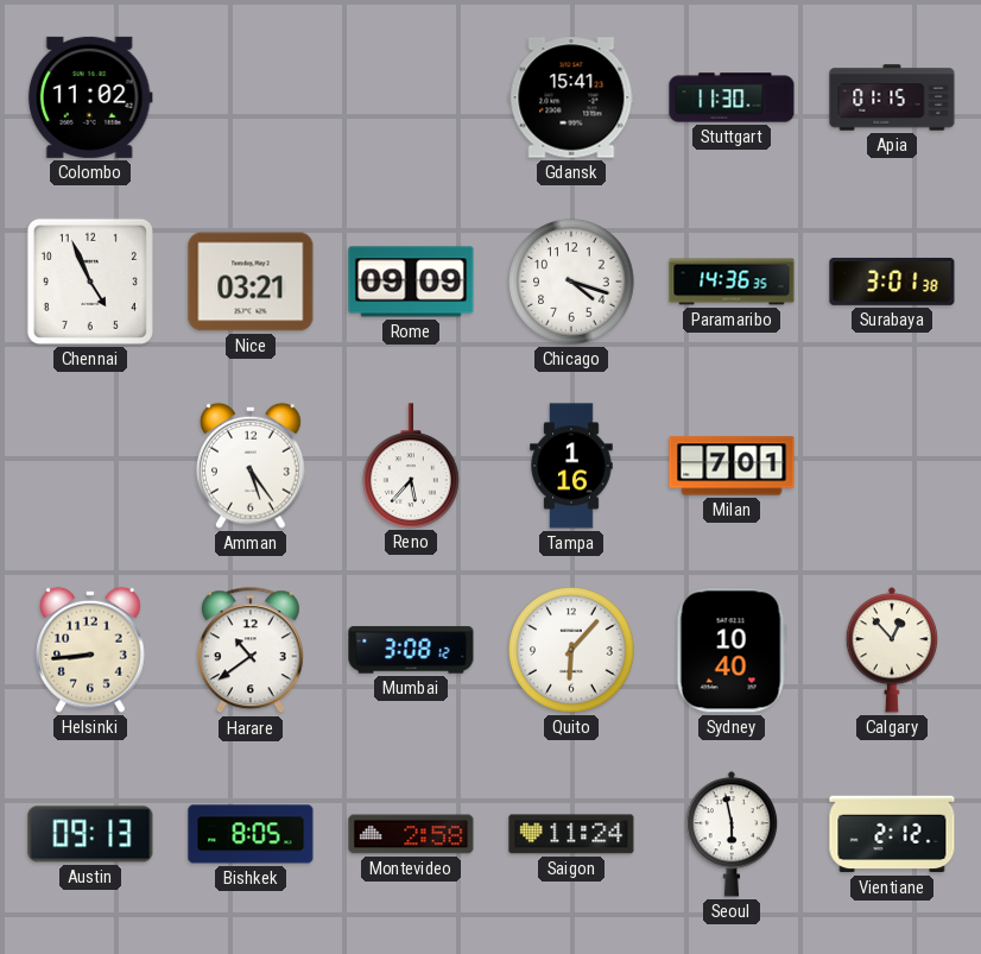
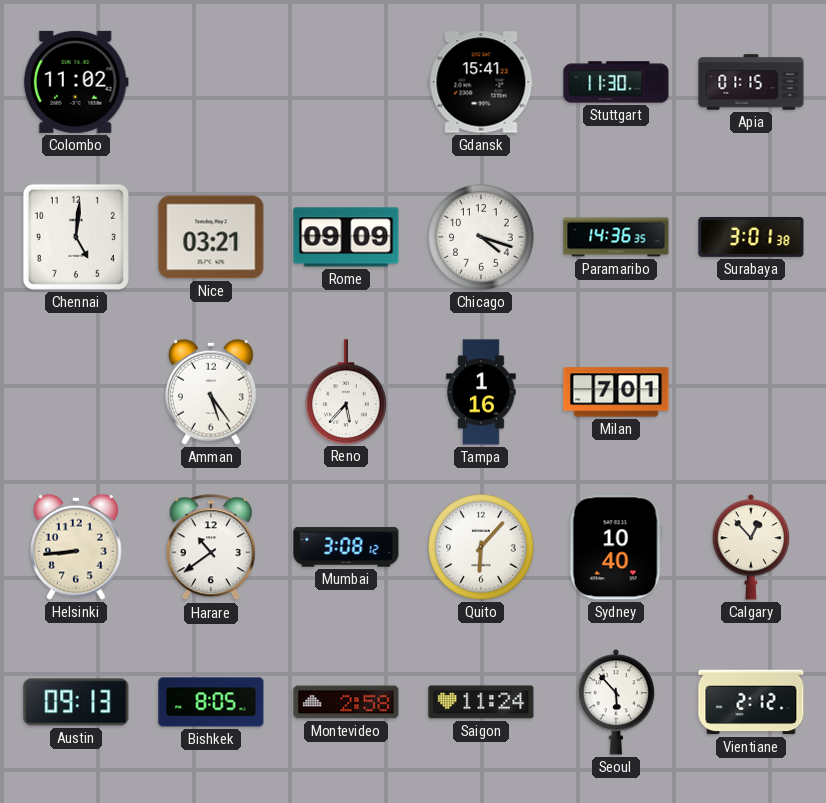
Chennai: 4:56 -> 5:01
Seoul: 5:58 -> 5:53
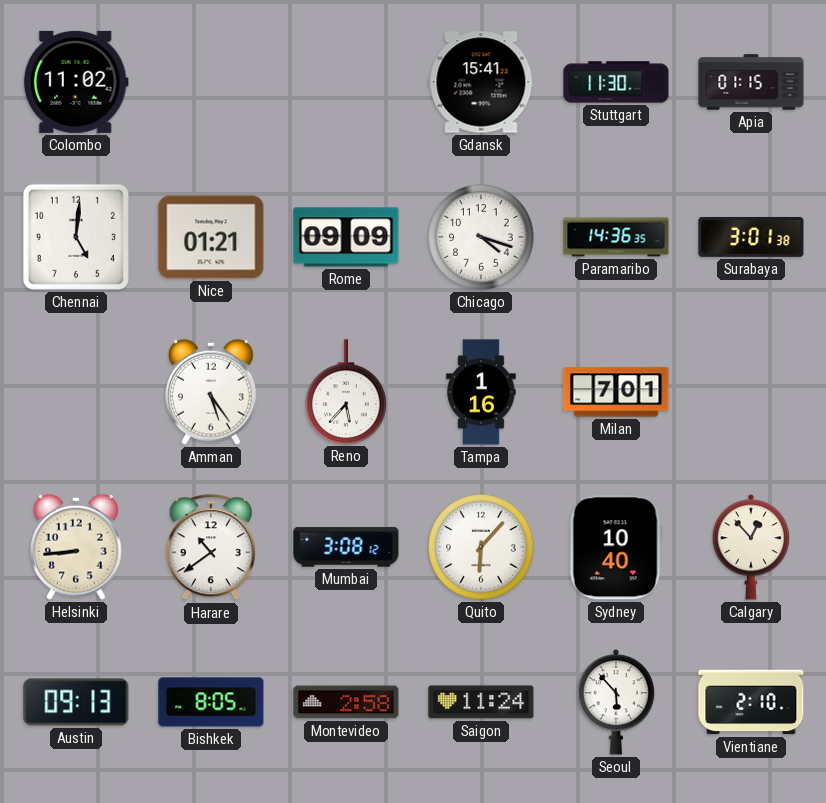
Nice: 03:21 -> 01:21
Vientiane: 2:12 -> 2:10
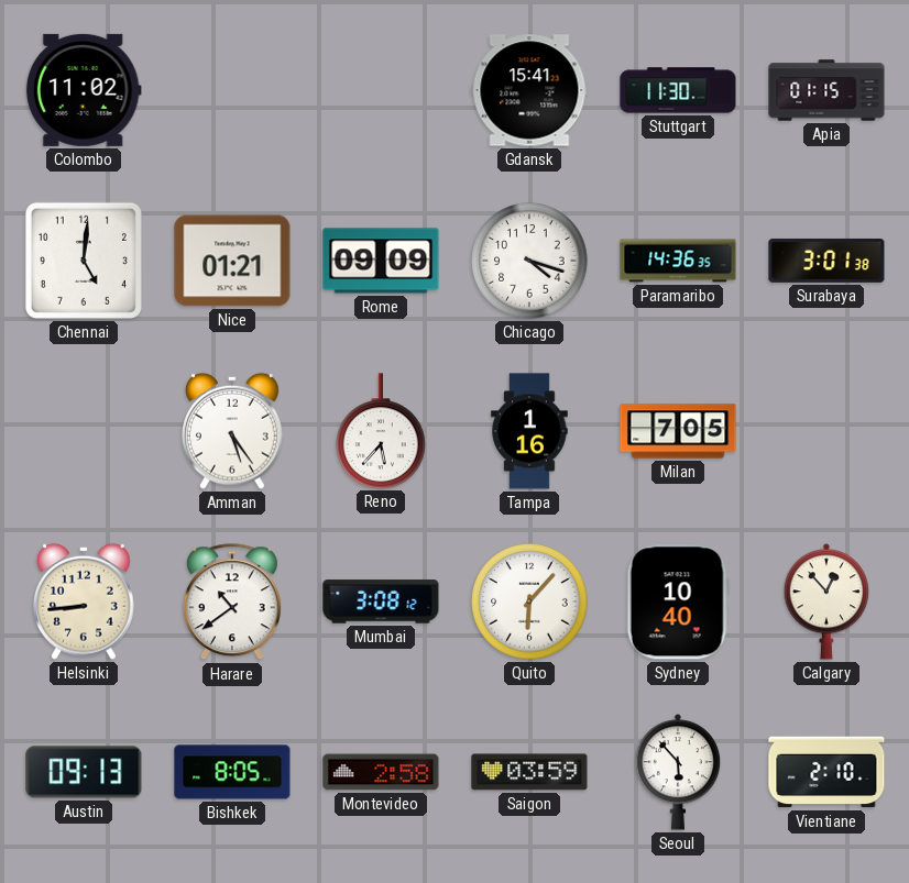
Milan: 7:01 -> 7:05
Saigon: 11:24 -> 03:59
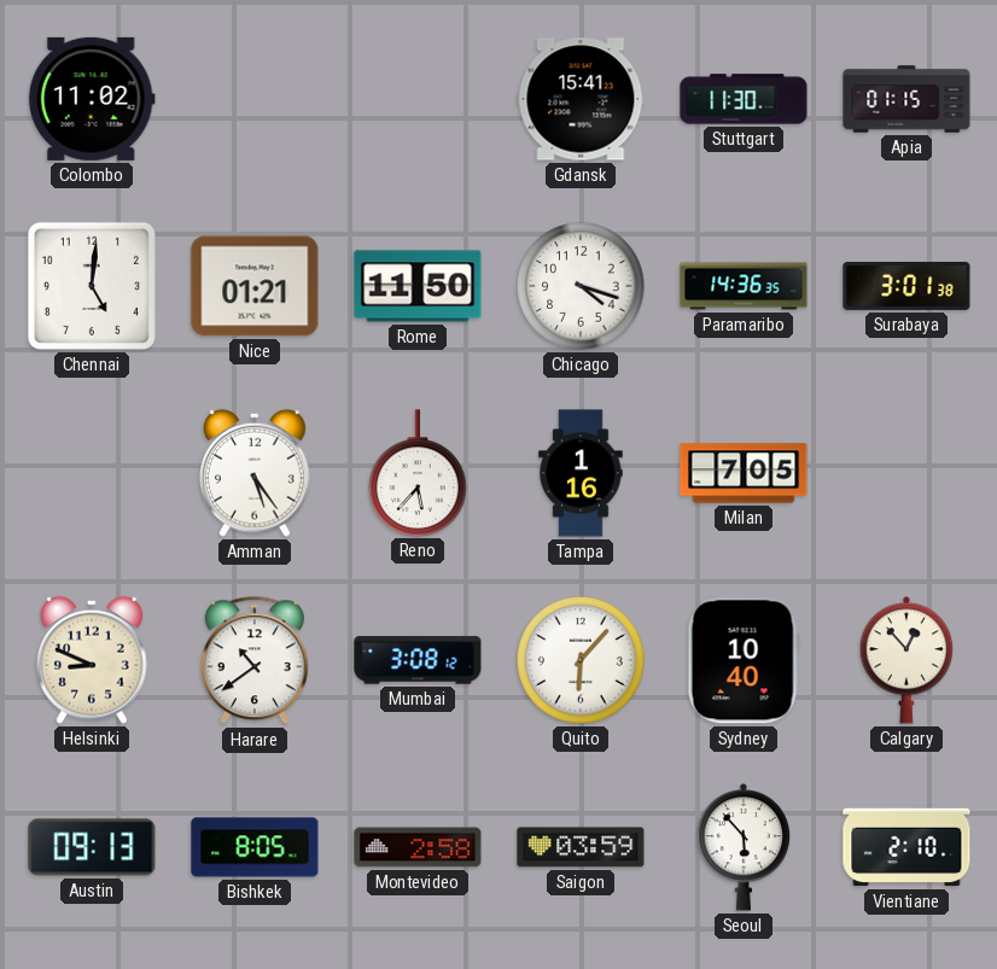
Rome: 09:09 -> 11:50
Helsinki: 8:44 -> 8:49
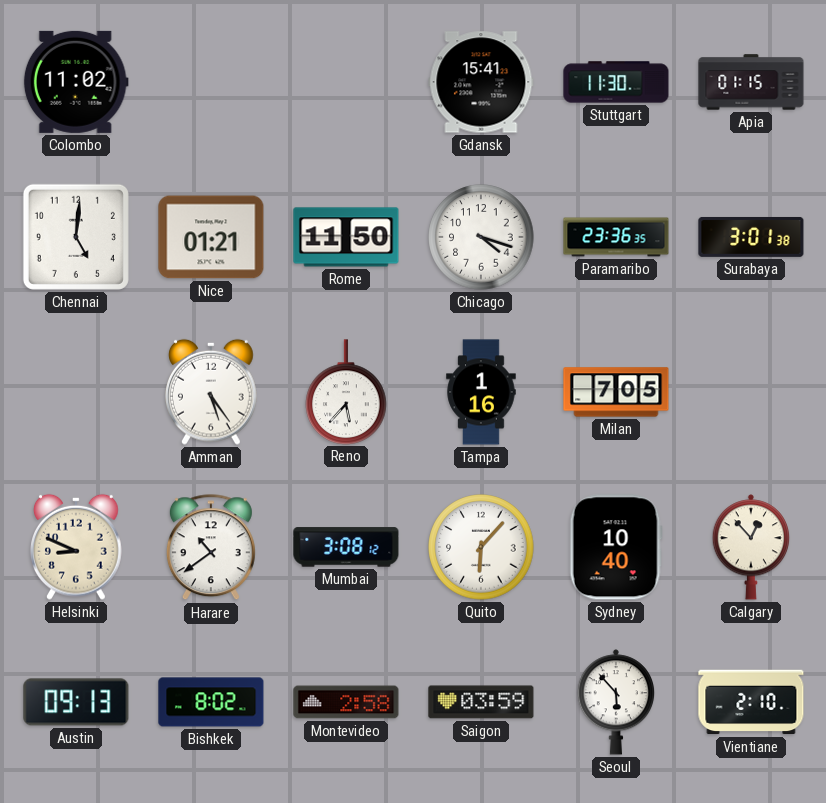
Paramaribo: 14:36 -> 23:36
Bishkek: 8:05 -> 8:02
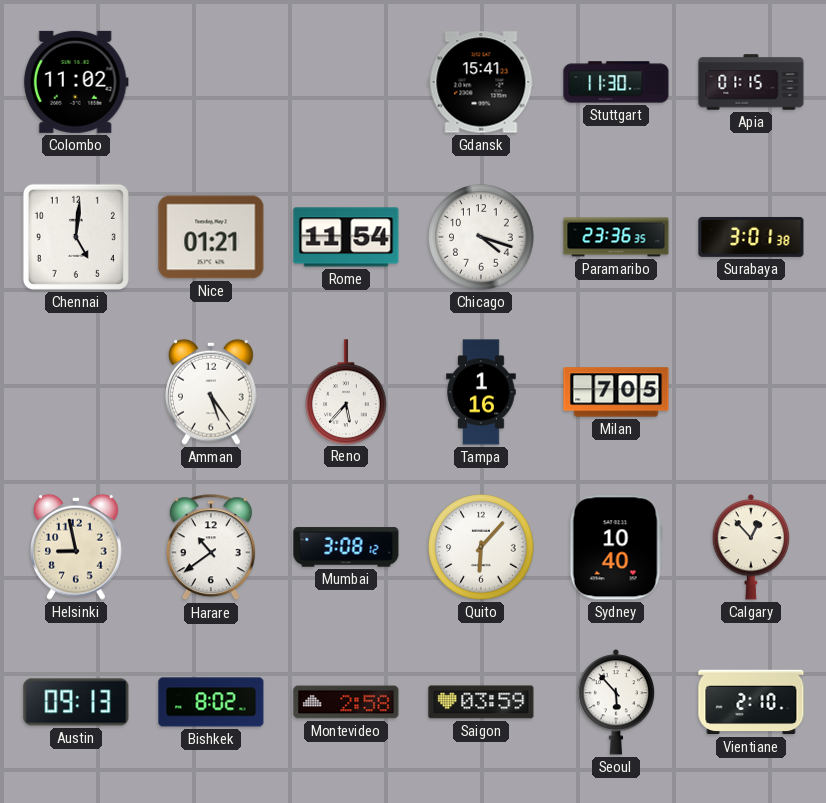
Rome: 11:50 -> 11:54
Helsinki: 8:49 -> 8:58
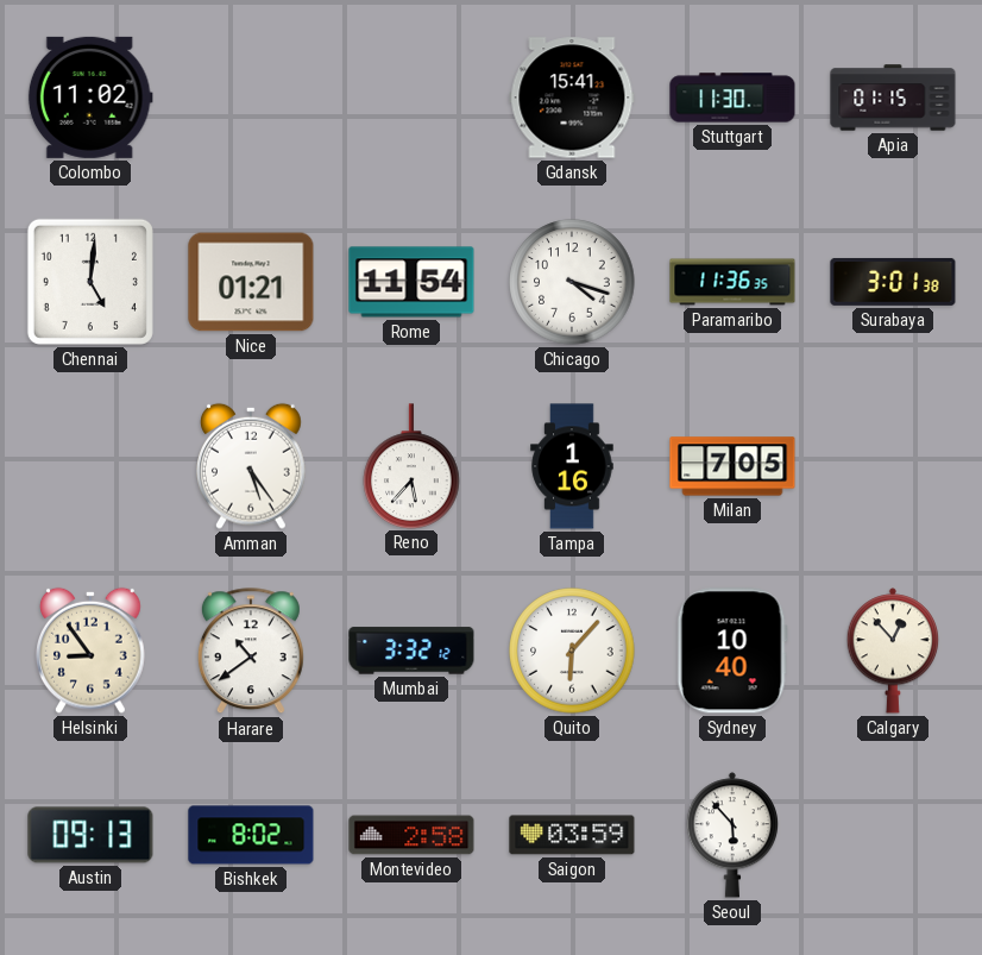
Paramaribo: 23:36 -> 11:36
Helsinki: 8:58 -> 8:54
Mumbai: 3:08 -> 3:32
Vientiane: 2:10 -> none
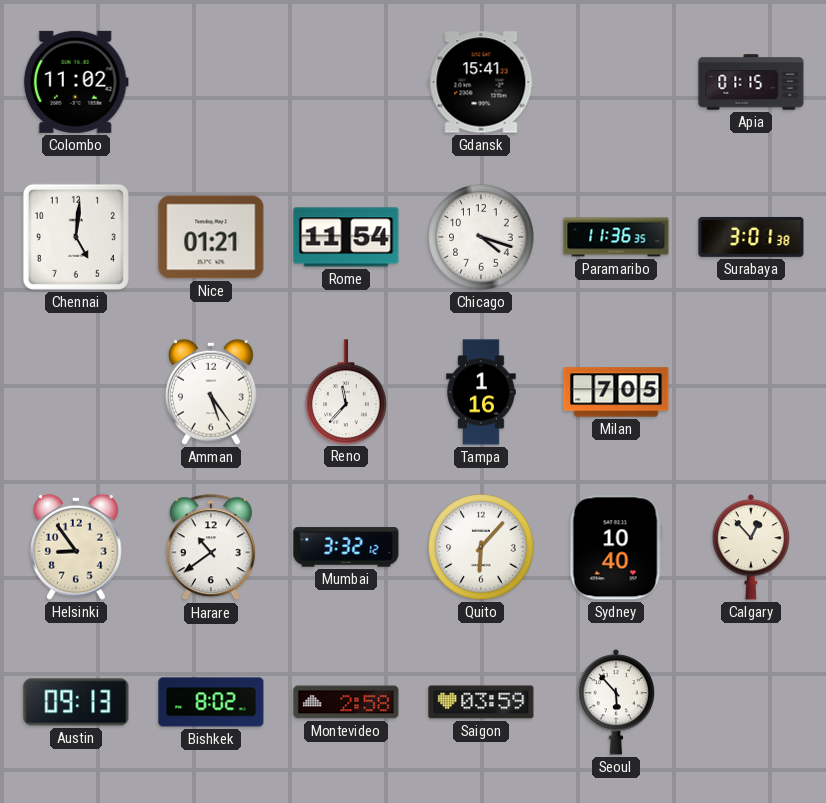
Stuttgart: 11:30 -> none
Reno: 5:37 -> 11:37
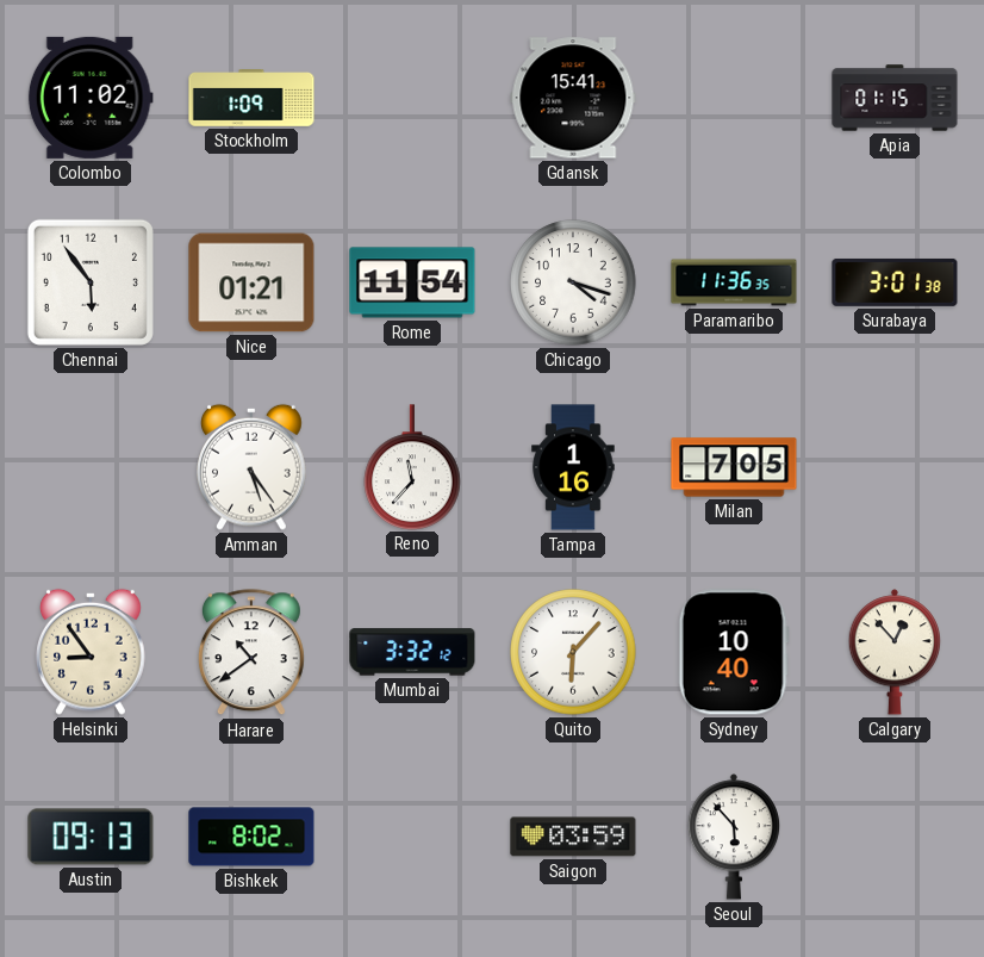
Stockholm: none -> 1:09
Chennai: 5:01 -> 5:54
Montevideo: 2:58 -> none
